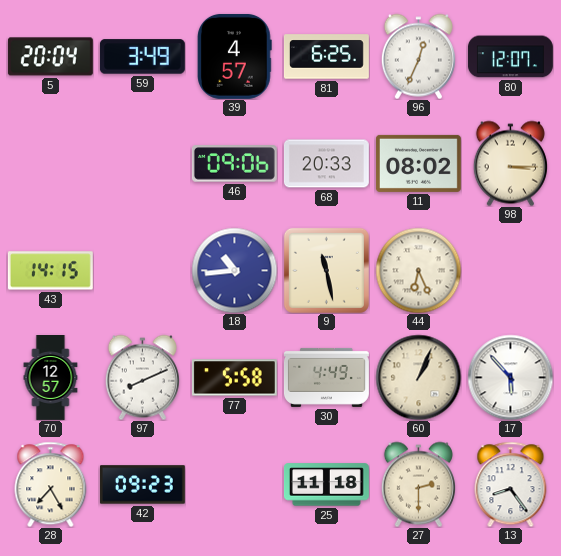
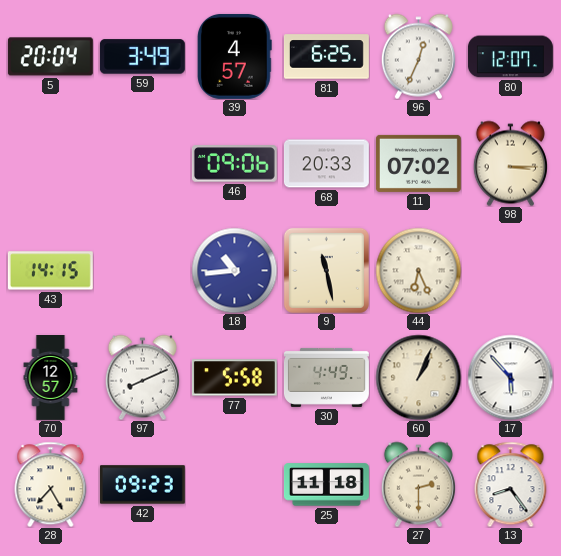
11: 08:02 -> 07:02
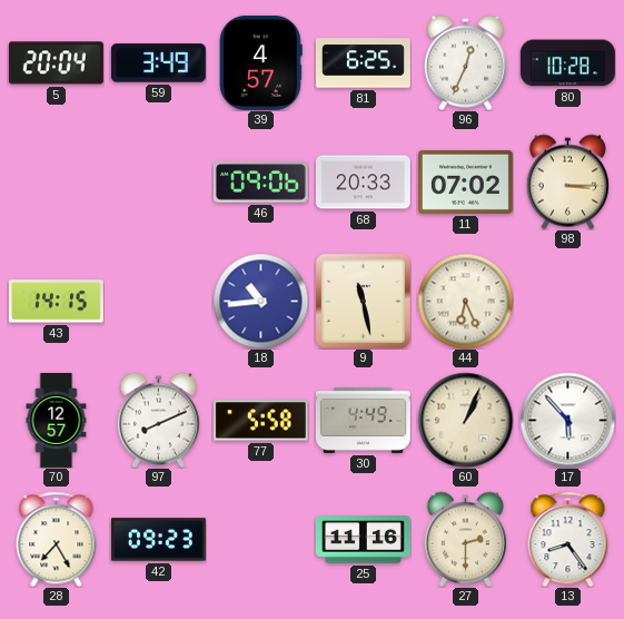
80: 12:07 -> 10:28
25: 11:18 -> 11:16
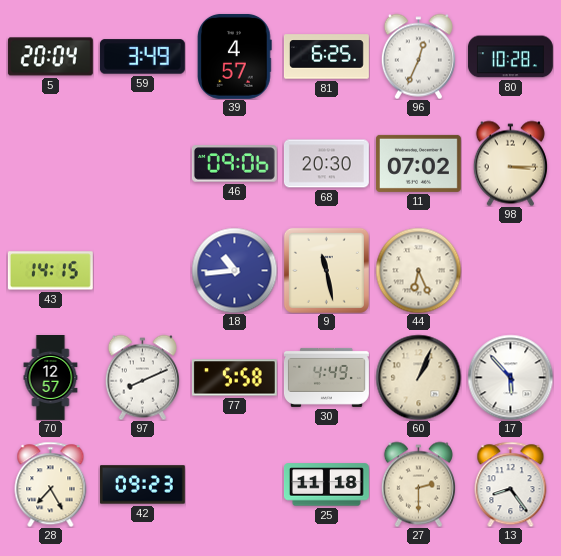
68: 20:33 -> 20:30
25: 11:16 -> 11:18
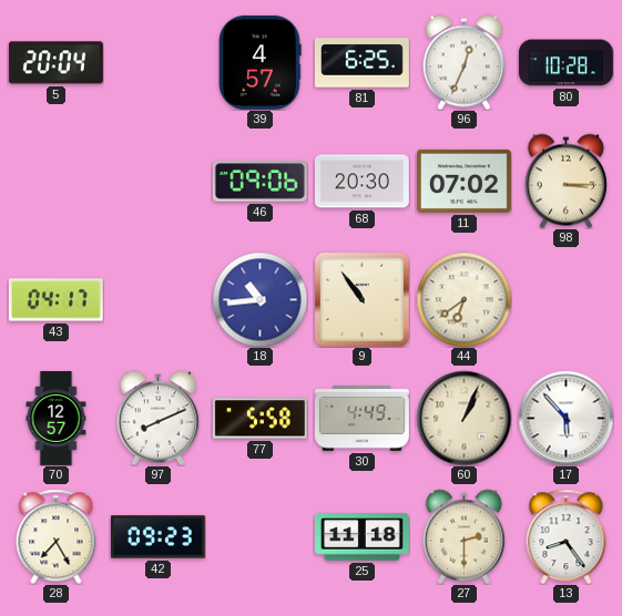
59: 3:49 -> none
43: 14:15 -> 04:17
9: 11:28 -> 10:54
44: 6:26 -> 6:39
